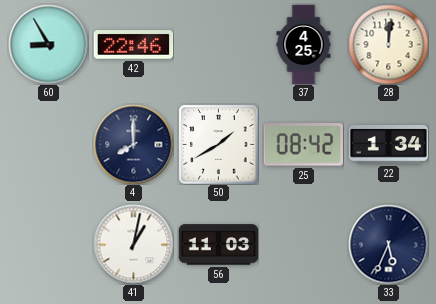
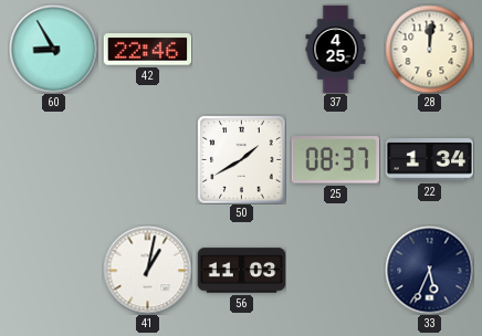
4: 8:00 -> none
25: 08:42 -> 08:37
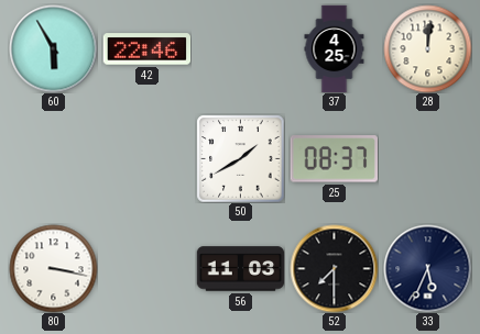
60: 8:55 -> 5:55
22: 1:34 -> none
80: none -> 3:17
41: 1:02 -> none
52: none -> 7:30
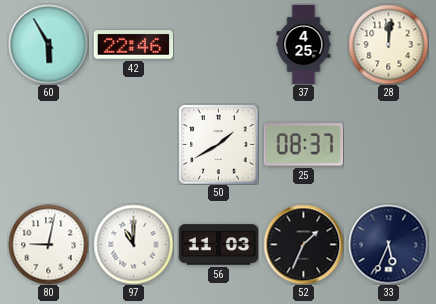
80: 3:17 -> 9:02
97: none -> 11:00
52: 7:30 -> 1:34
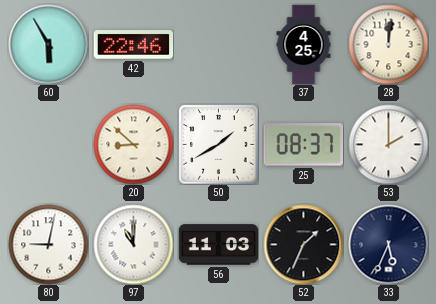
20: none -> 8:52
53: none -> 2:00
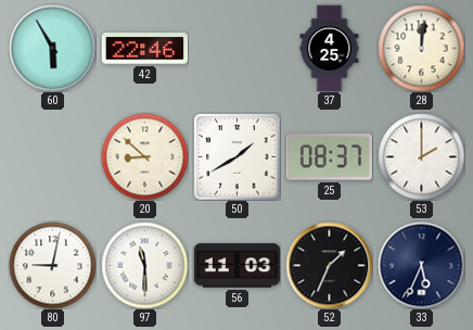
97: 11:00 -> 11:30
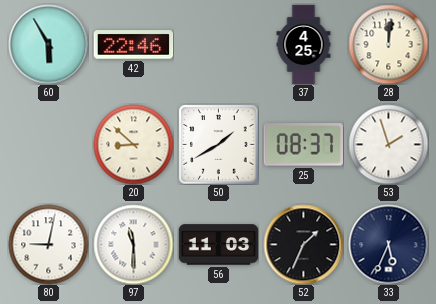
53: 2:00 -> 1:57
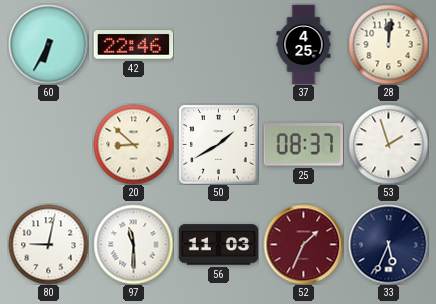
60: 5:55 -> 6:35
52 dial: black -> burgundy
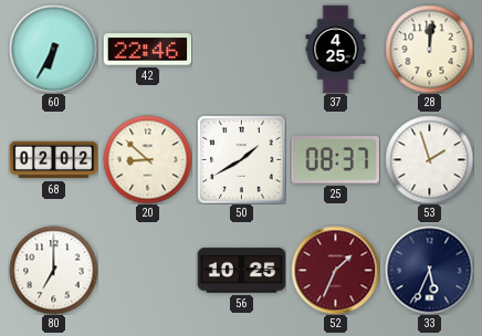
68: none -> 02:02
80: 9:02 -> 7:00
97: 11:30 -> none
56: 11:03 -> 10:25
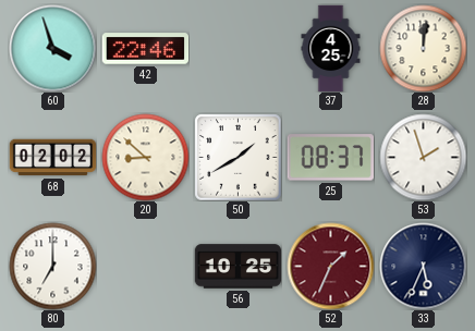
60: 6:35 -> 3:57
